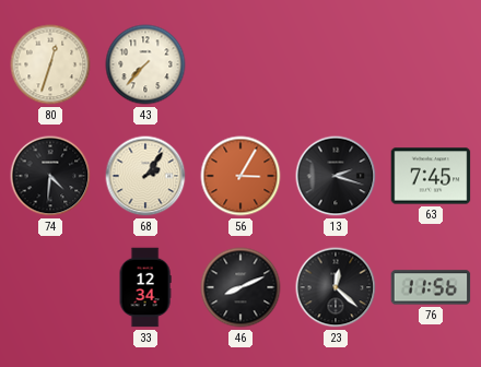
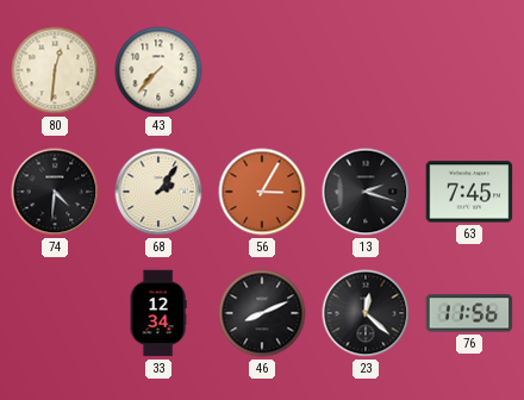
80: 12:33 -> 12:31
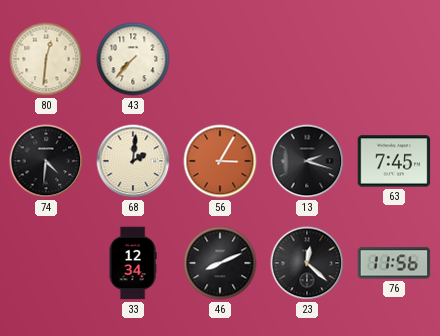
68: 2:06 -> 2:01
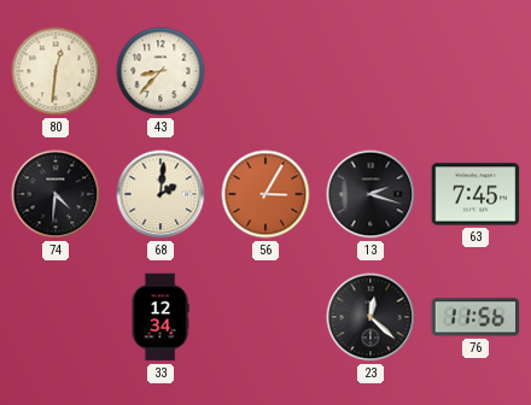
43: 7:37 -> 8:37
46: 8:11 -> none
